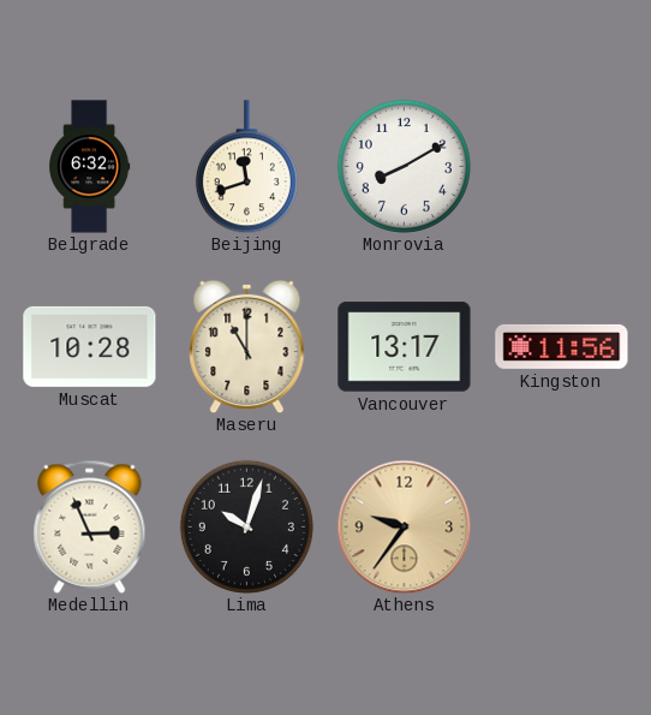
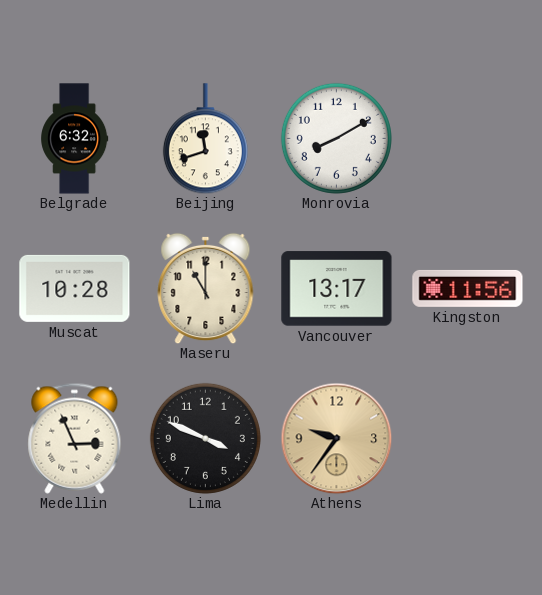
Lima: 10:03 -> 3:49
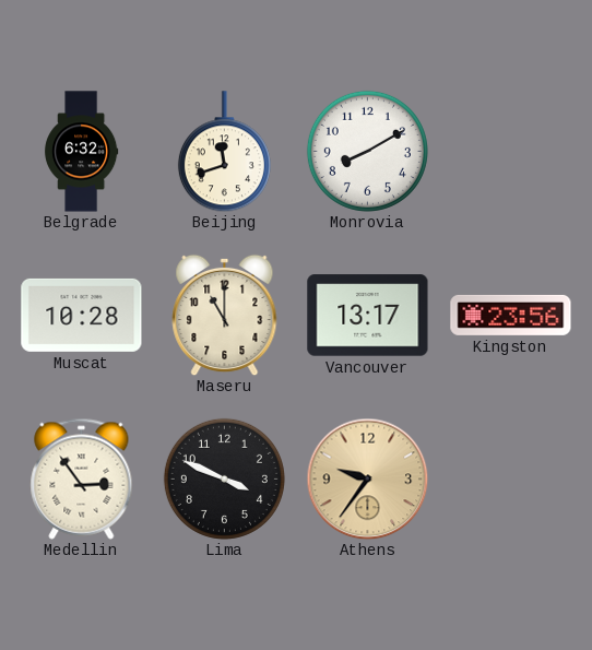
Kingston: 11:56 -> 23:56
Medellin: 2:56 -> 2:54
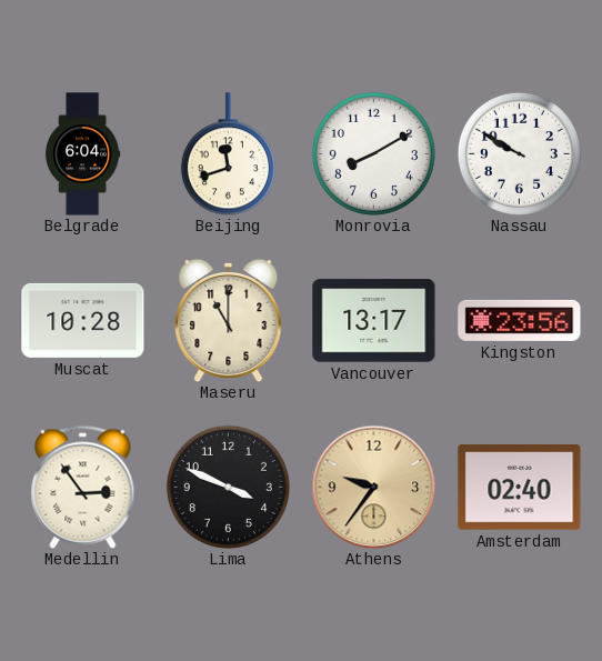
Belgrade: 6:32 -> 6:04
Nassau: none -> 9:50
Amsterdam: none -> 02:40
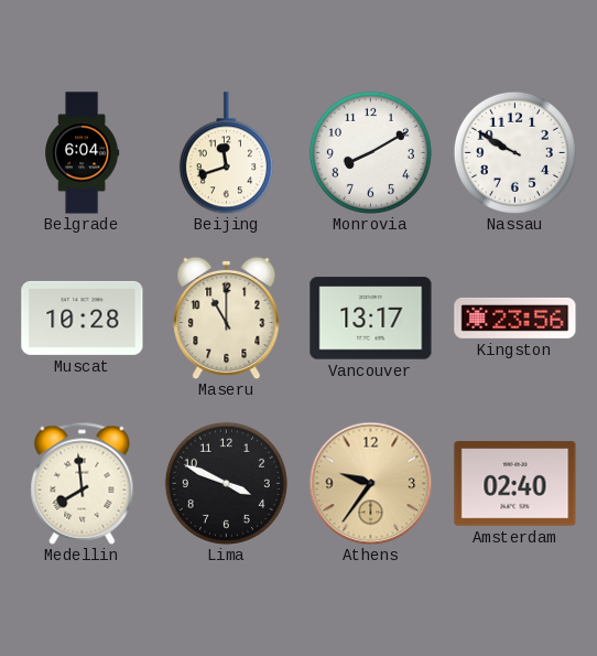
Medellin: 2:54 -> 7:59
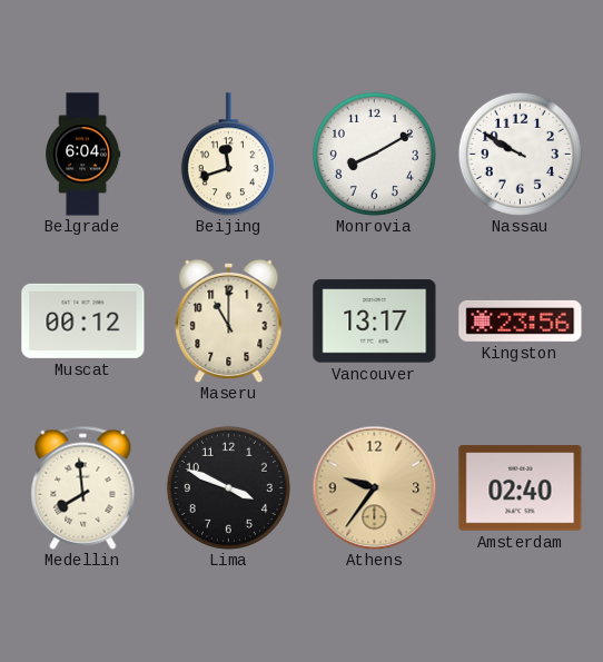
Muscat: 10:28 -> 00:12
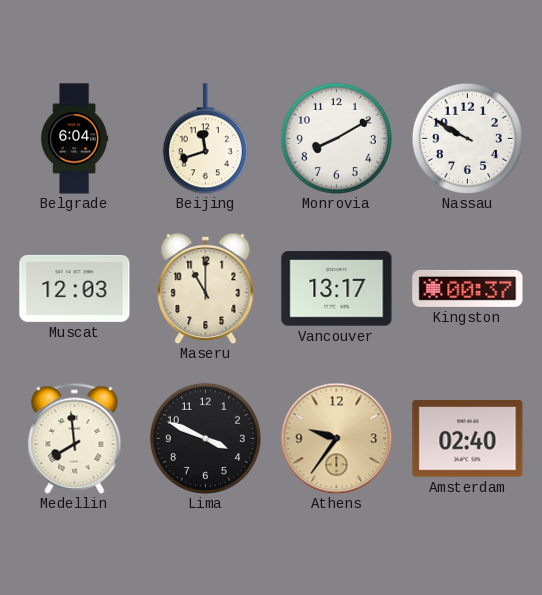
Muscat: 00:12 -> 12:03
Kingston: 23:56 -> 00:37
